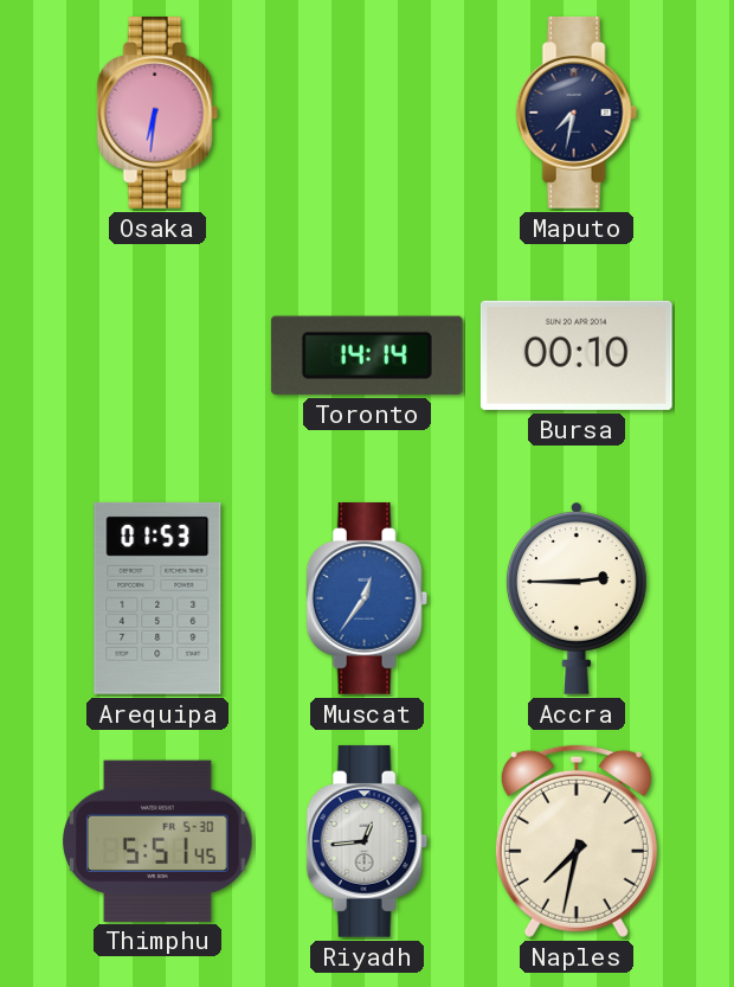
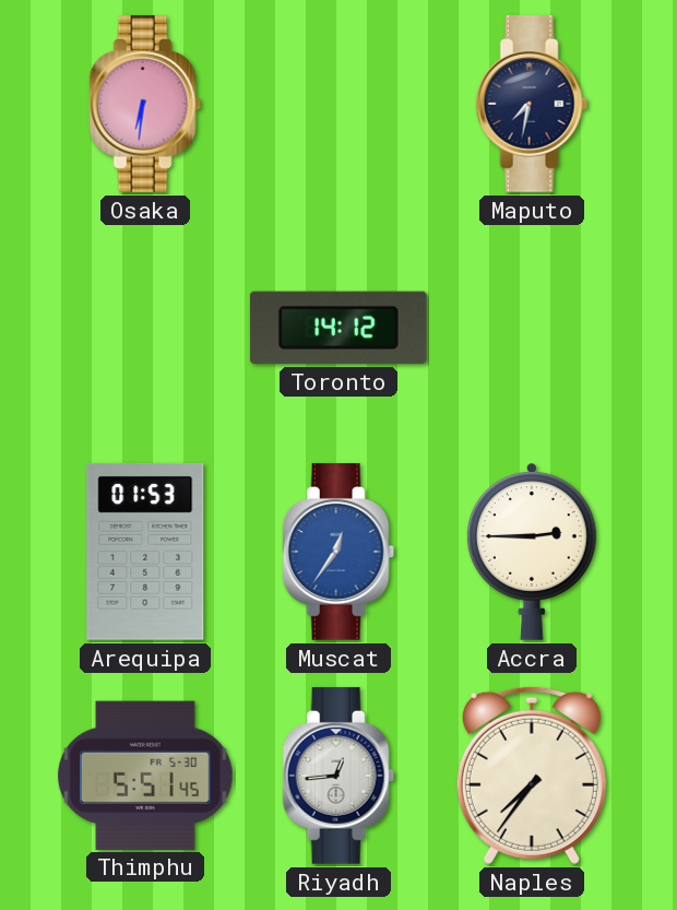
Toronto: 14:14 -> 14:12
Bursa: 00:10 -> none
Naples: 7:32 -> 7:36
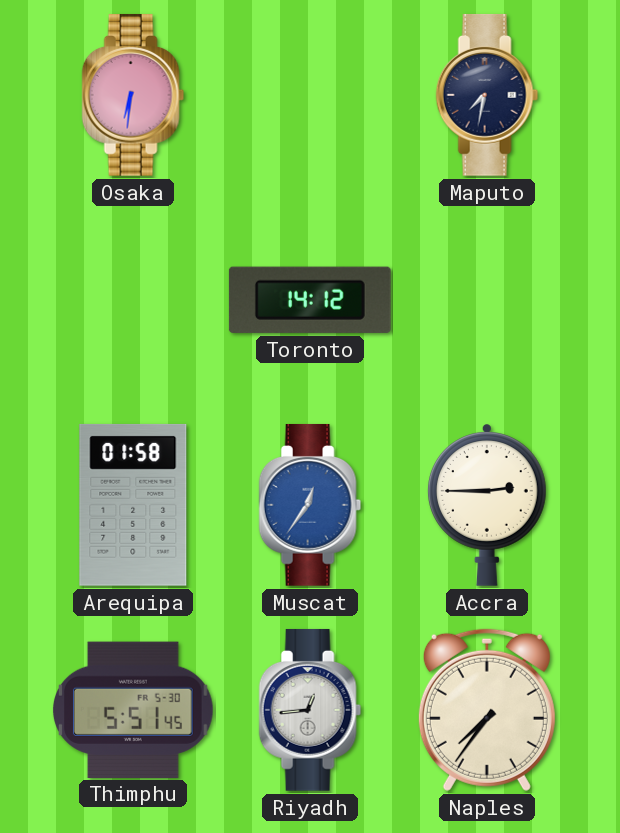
Arequipa: 01:53 -> 01:58
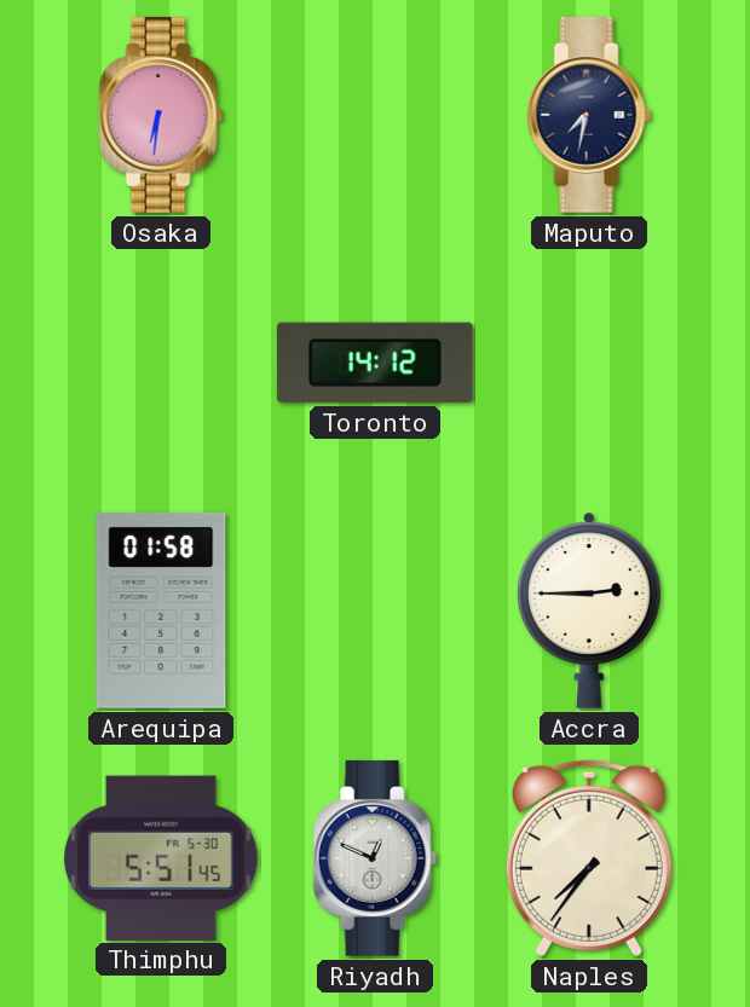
Muscat: 12:36 -> none
Riyadh: 12:44 -> 12:49
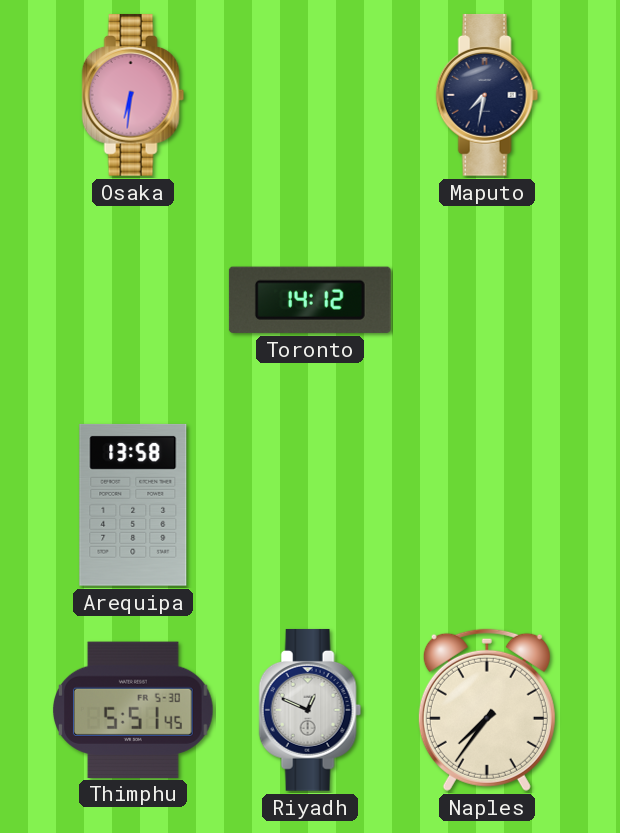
Arequipa: 01:58 -> 13:58
Accra: 2:45 -> none
